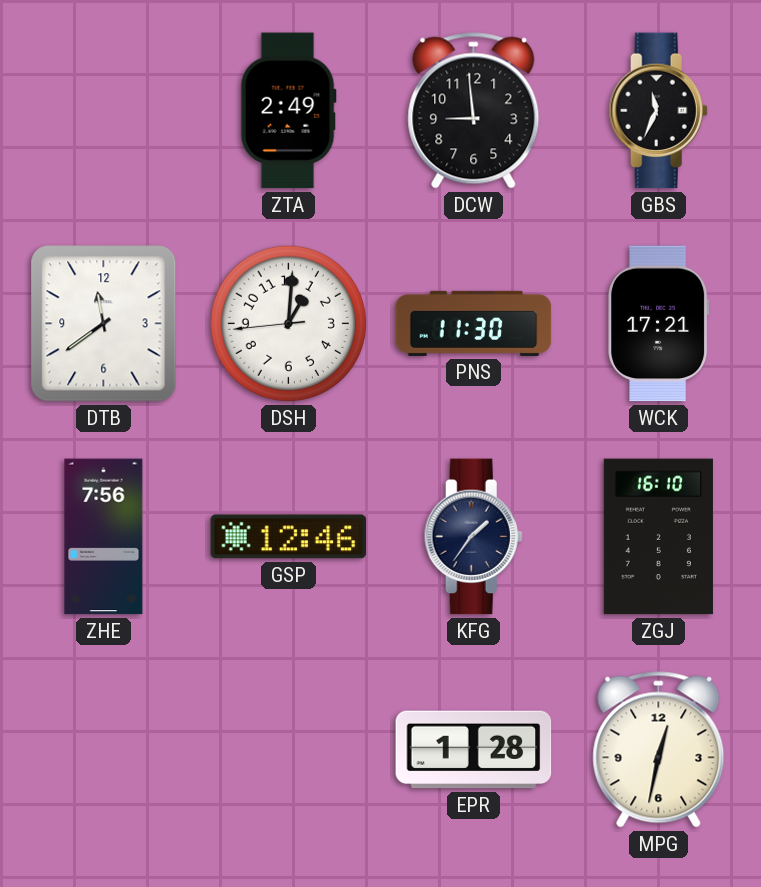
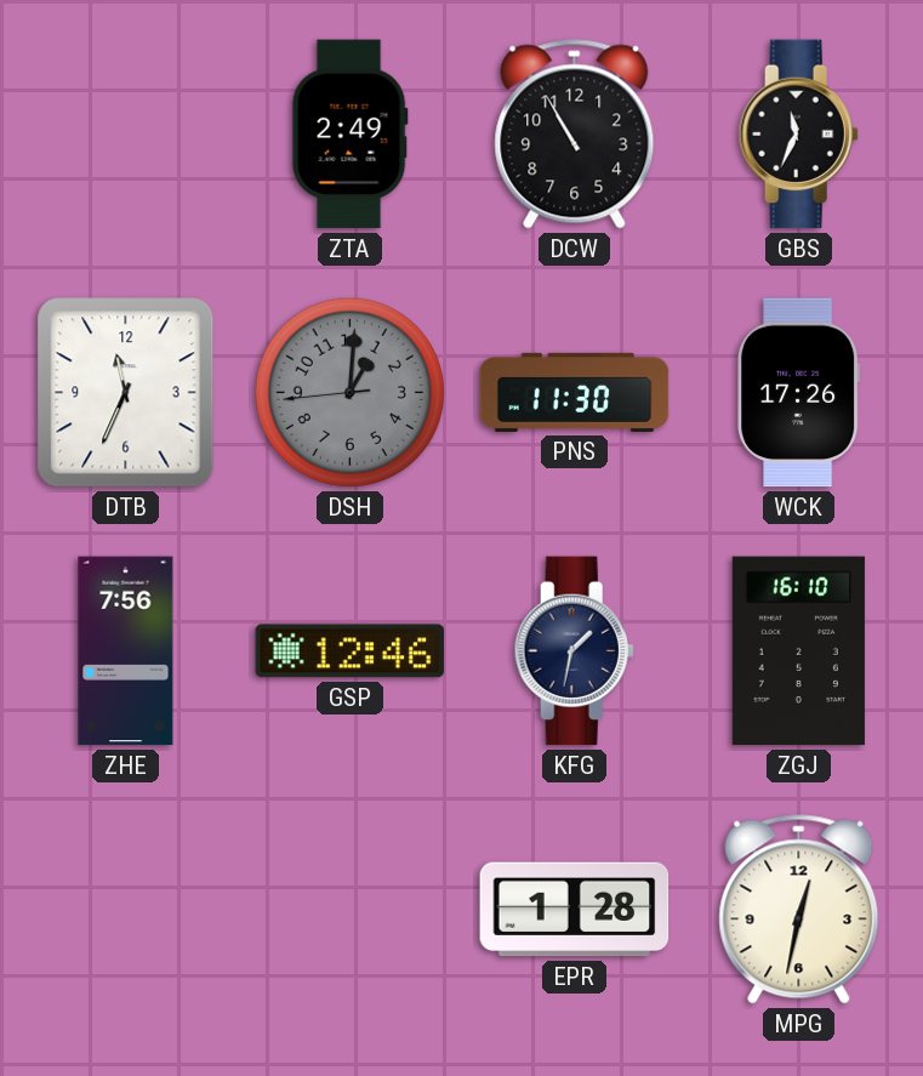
DCW: 8:59 -> 10:55
DTB: 11:39 -> 11:34
DSH dial: white -> grey
WCK: 17:21 -> 17:26
KFG: 1:36 -> 1:32
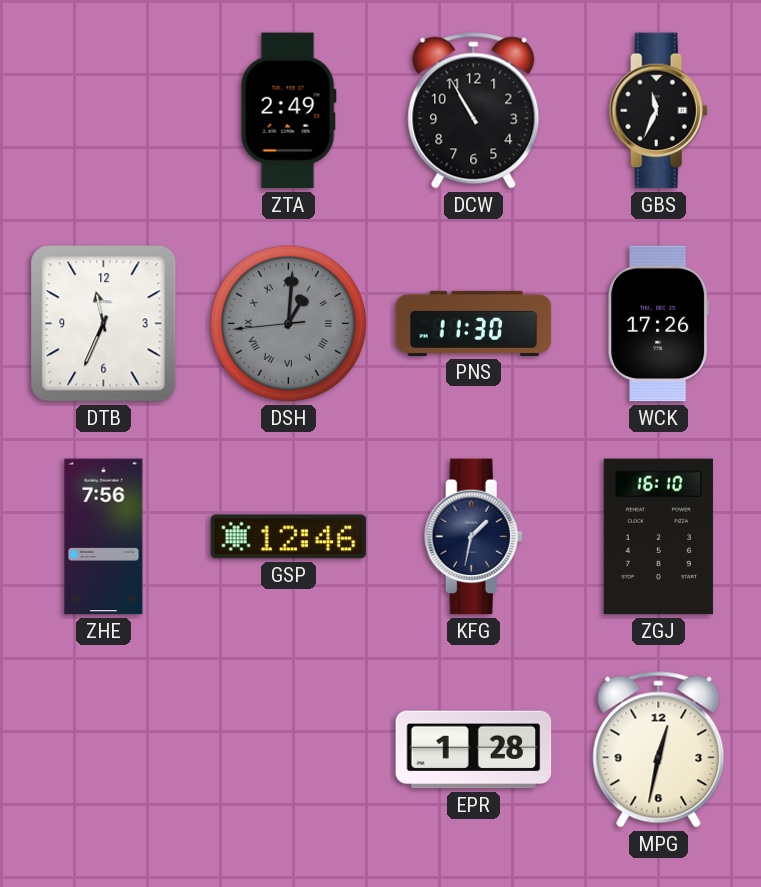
DSH numerals: Arabic -> Roman
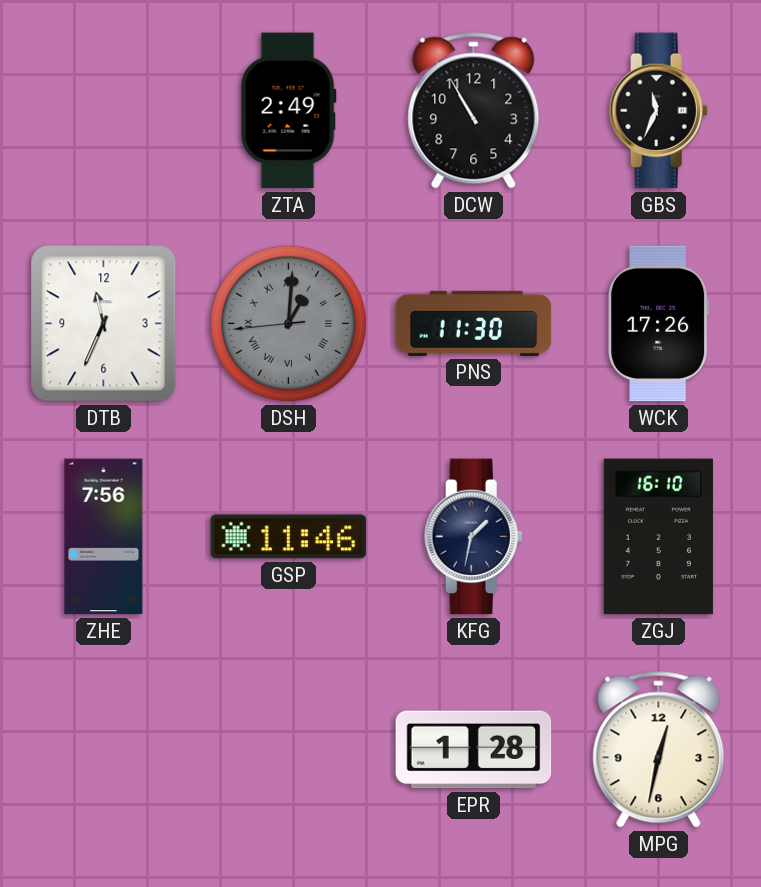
GSP: 12:46 -> 11:46
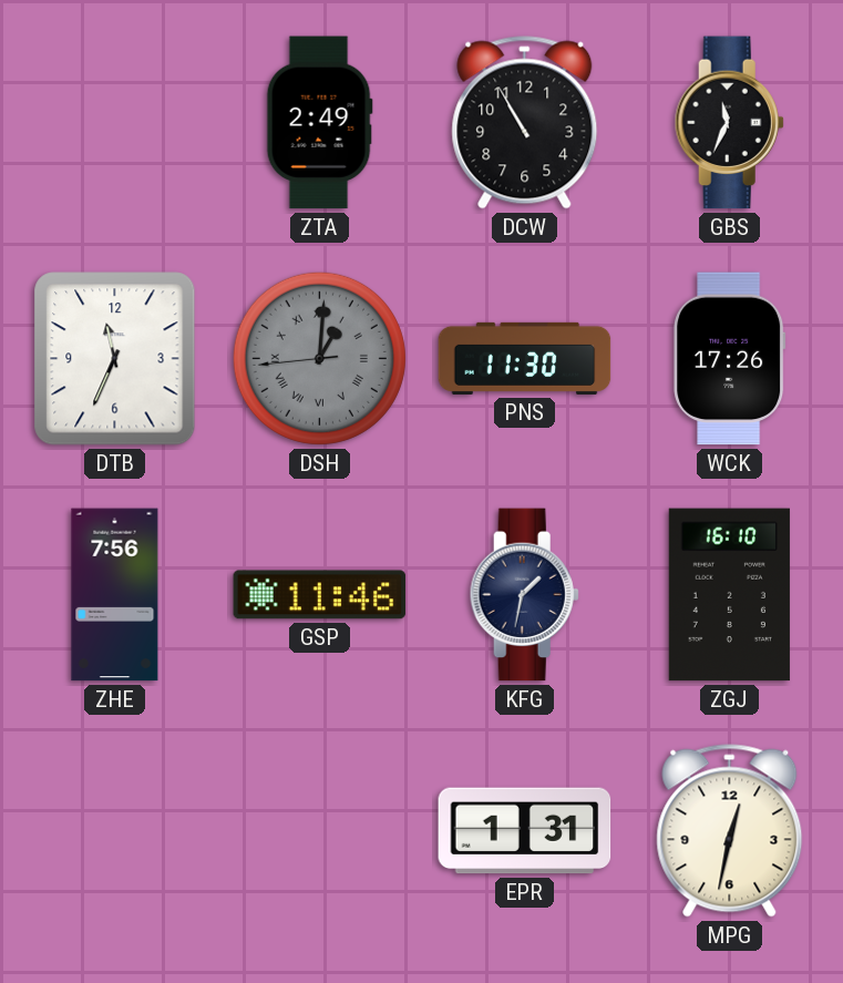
EPR: 1:28 -> 1:31
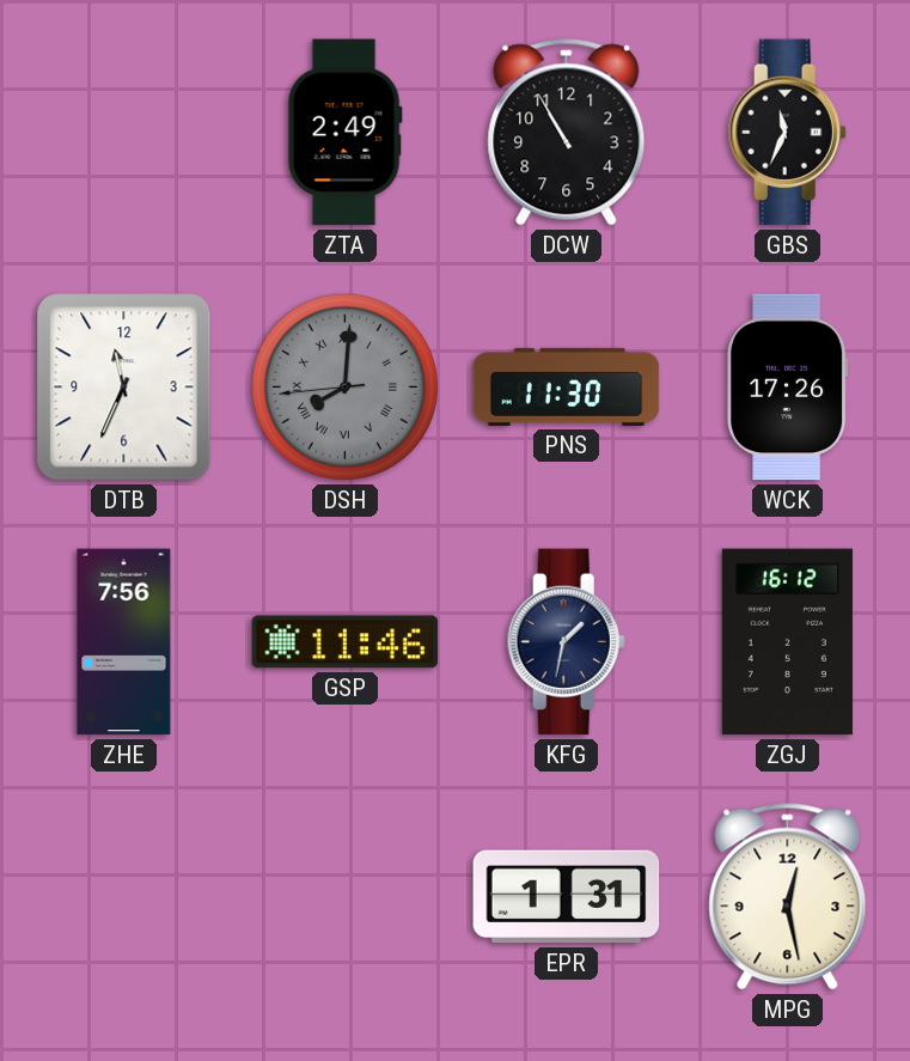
DSH: 1:00 -> 8:00
ZGJ: 16:10 -> 16:12
MPG: 12:32 -> 12:28
